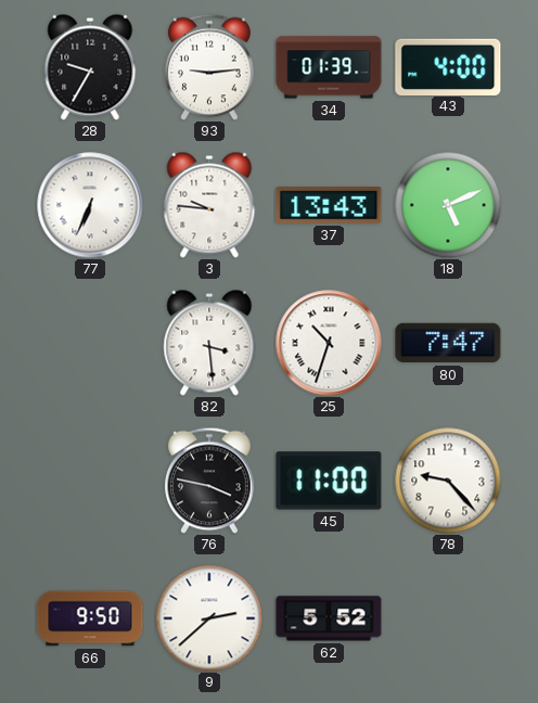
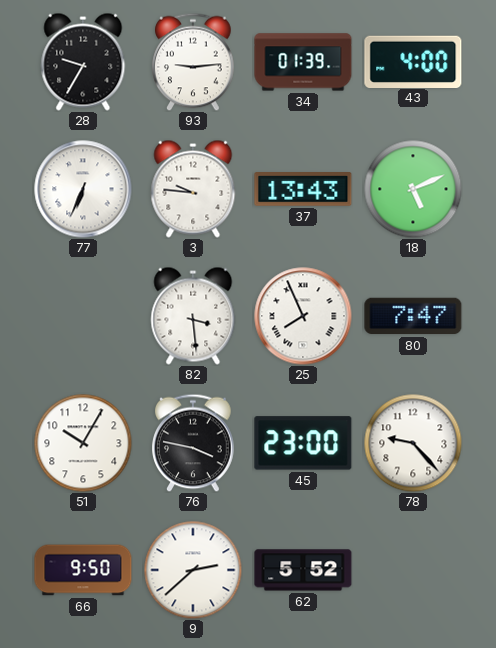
25: 10:33 -> 7:56
51: none -> 10:05
45: 11:00 -> 23:00
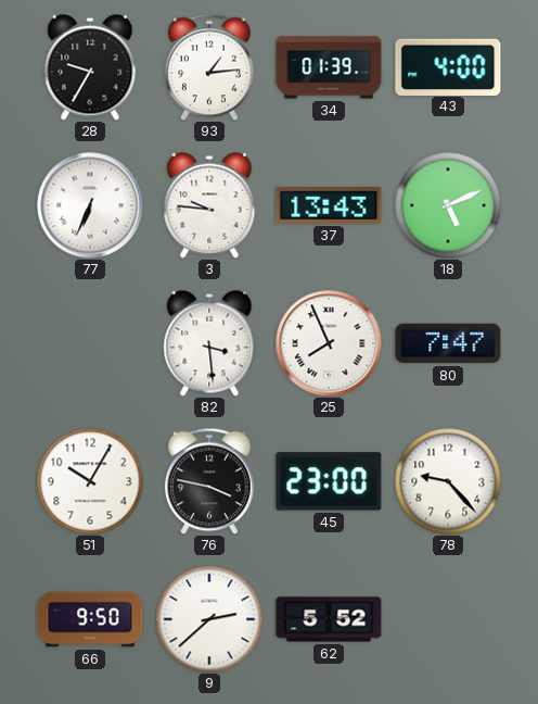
93: 9:14 -> 1:14
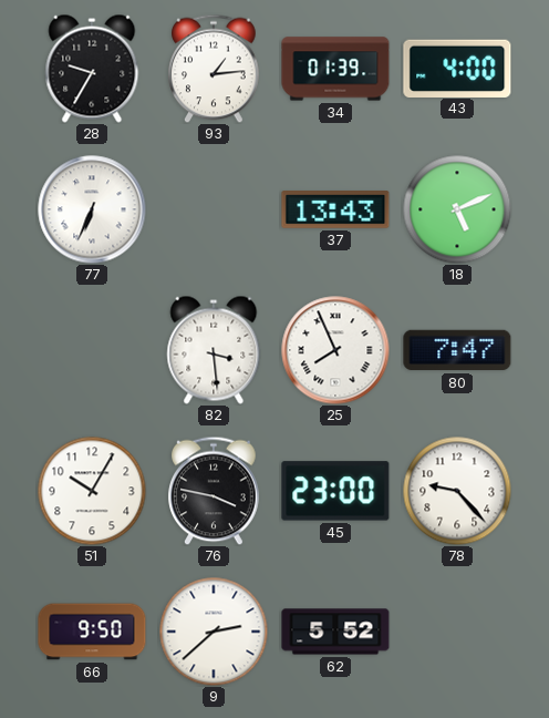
3: 9:46 -> none
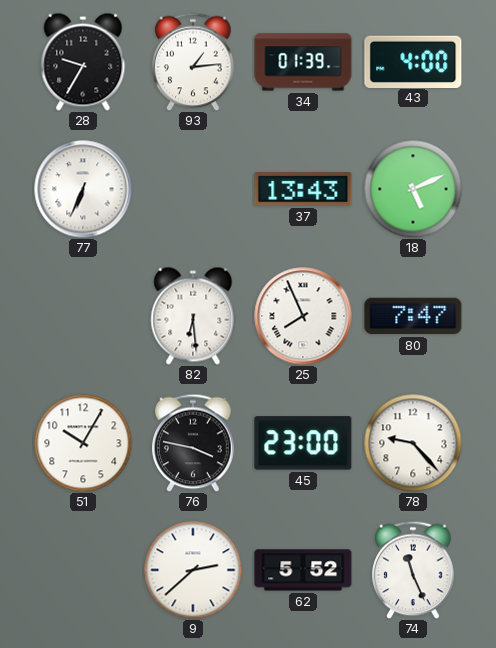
82: 3:29 -> 6:29
66: 9:50 -> none
74: none -> 11:26
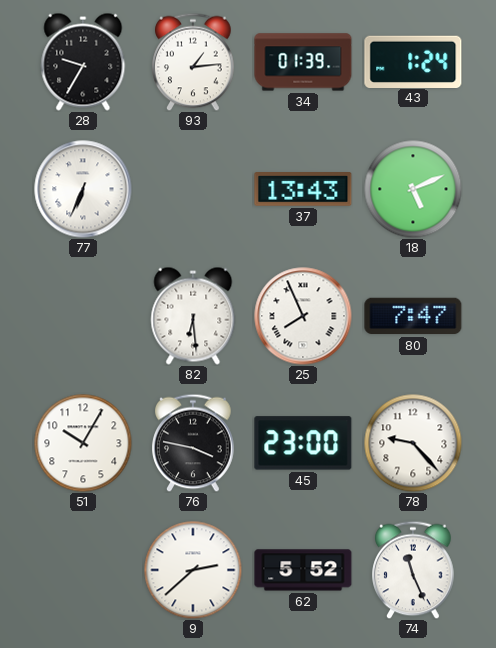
43: 4:00 -> 1:24
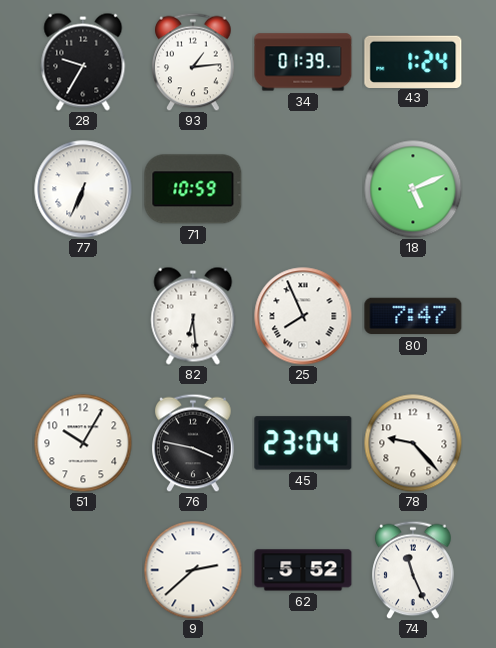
71: none -> 10:59
37: 13:43 -> none
45: 23:00 -> 23:04
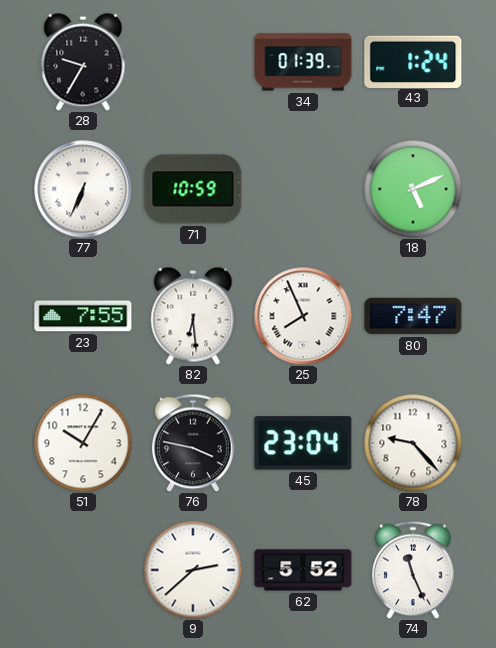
93: 1:14 -> none
23: none -> 7:55
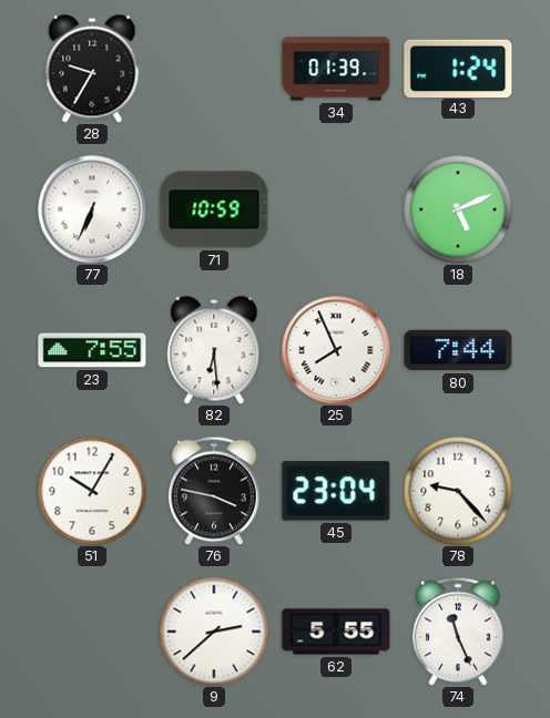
80: 7:47 -> 7:44
62: 5:52 -> 5:55
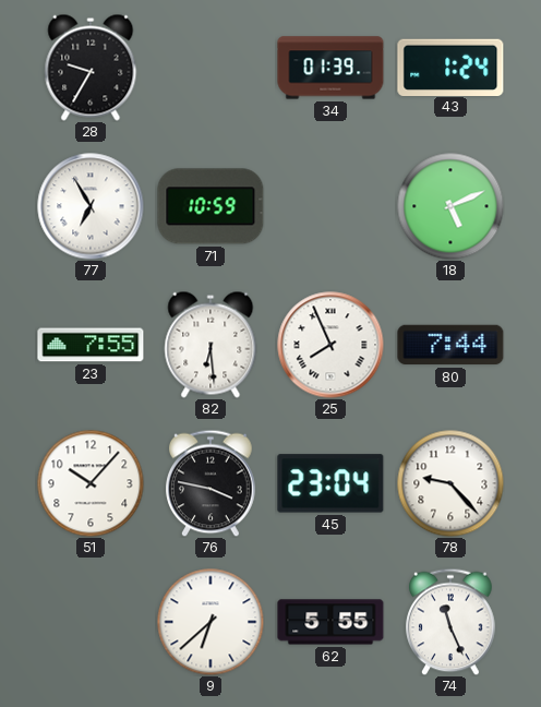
77: 6:34 -> 6:55
51: 10:05 -> 10:07
9: 2:38 -> 6:38
